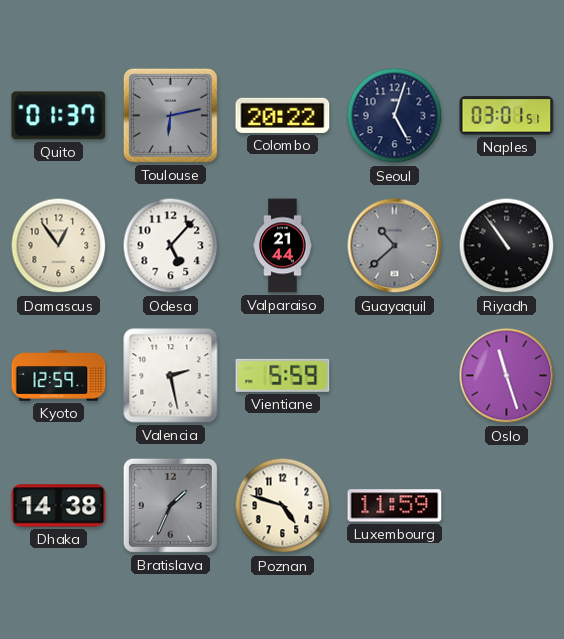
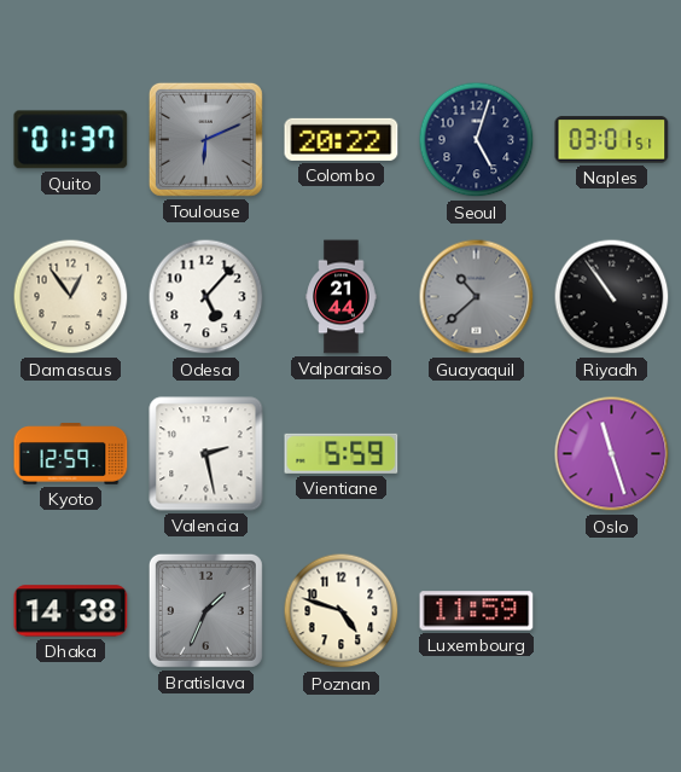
Toulouse: 6:13 -> 6:11
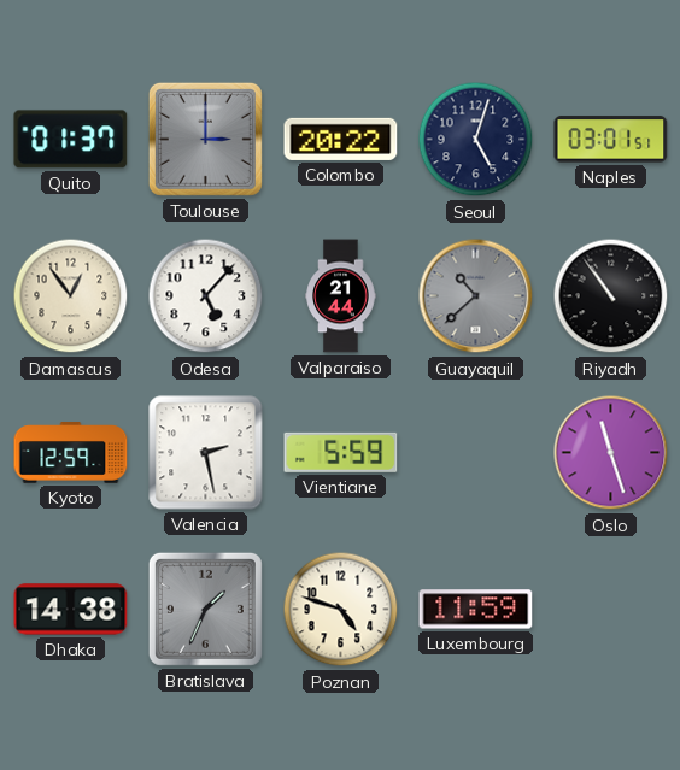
Toulouse: 6:11 -> 3:00
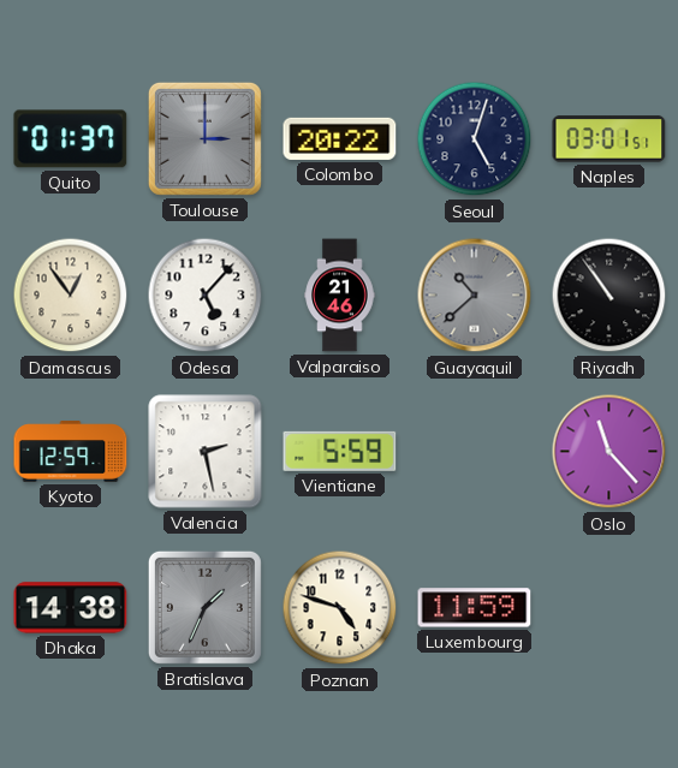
Valparaiso: 21:44 -> 21:46
Oslo: 11:27 -> 11:23
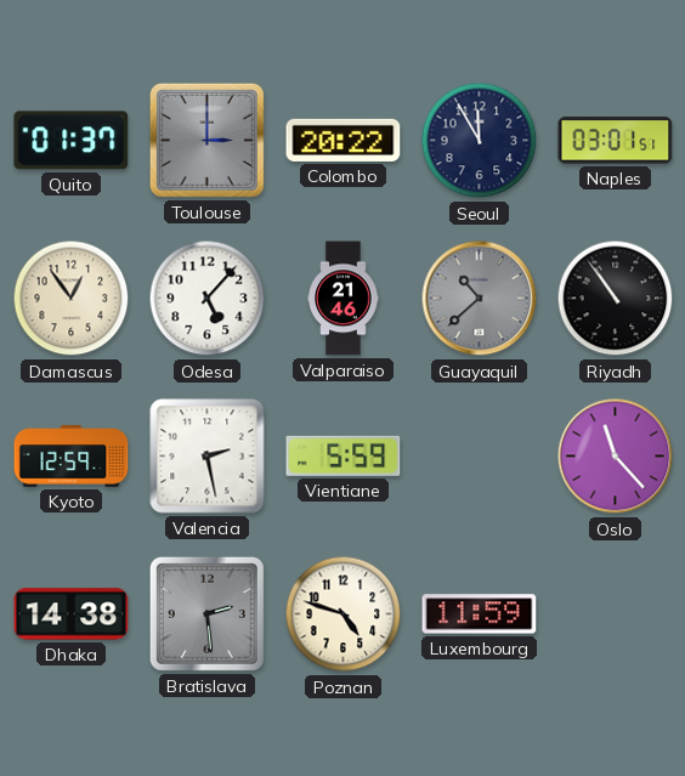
Seoul: 5:03 -> 11:55
Bratislava: 1:34 -> 2:29
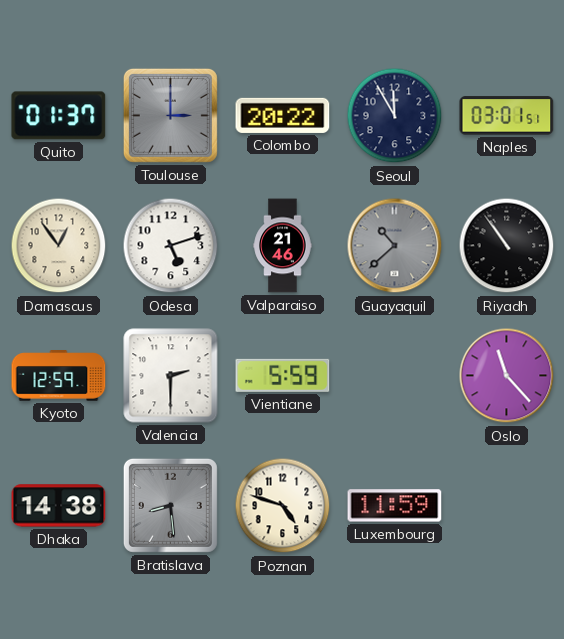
Odesa: 5:07 -> 5:12
Valencia: 2:28 -> 2:30
Bratislava: 2:29 -> 8:29
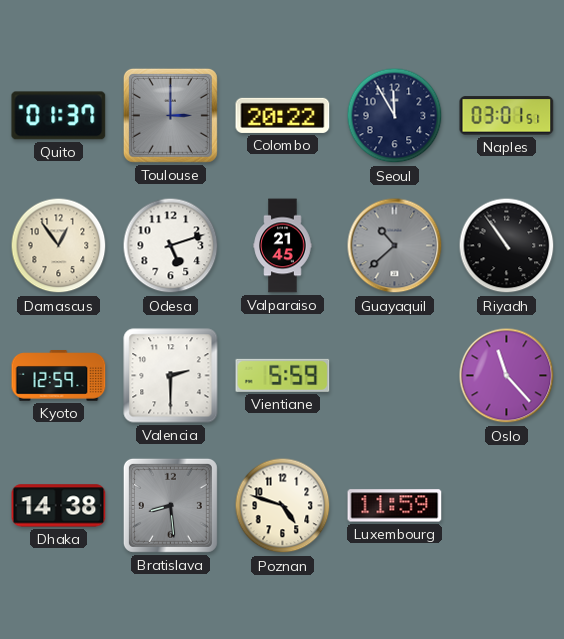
Valparaiso: 21:46 -> 21:45
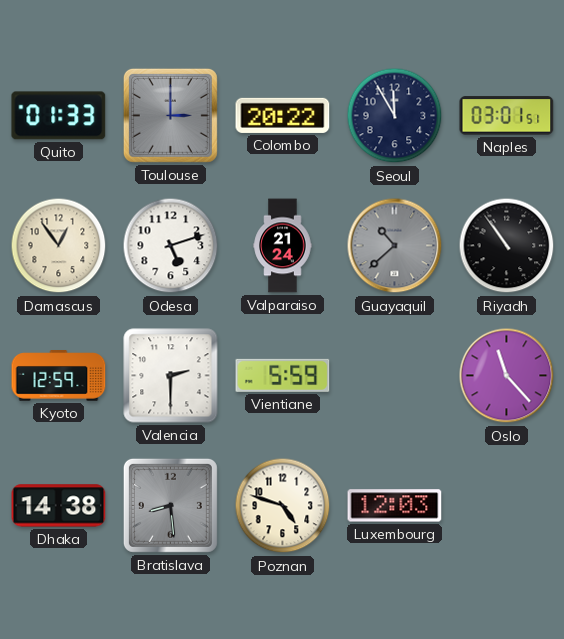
Quito: 01:37 -> 01:33
Valparaiso: 21:45 -> 21:24
Luxembourg: 11:59 -> 12:03
